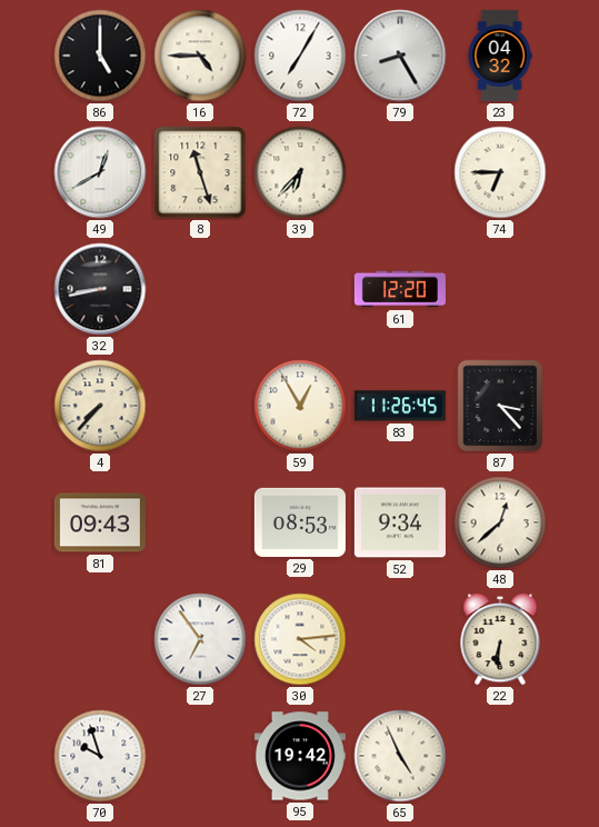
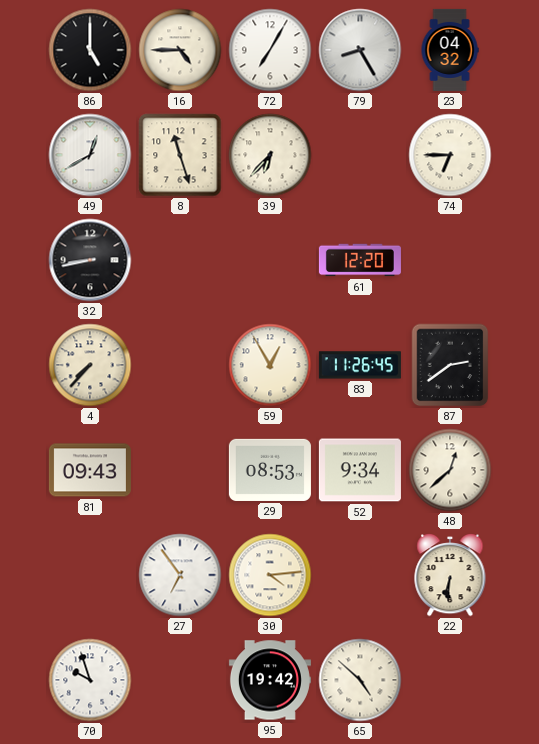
87: 3:23 -> 2:39
65: 4:56 -> 4:52
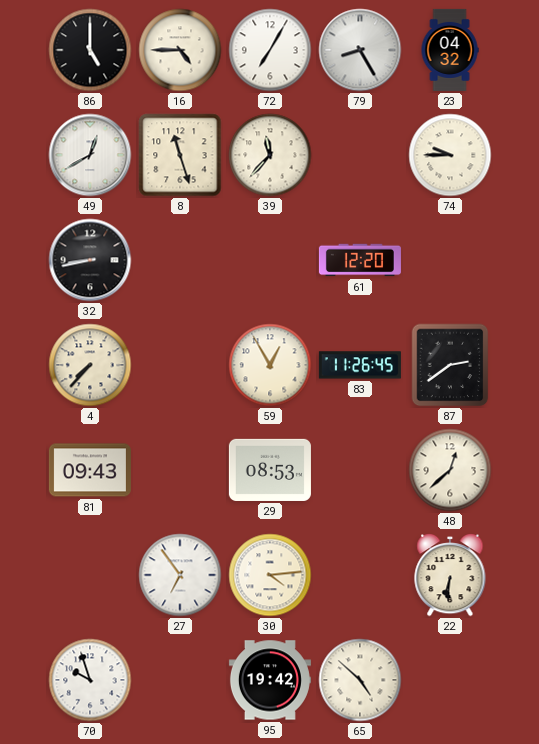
39: 6:37 -> 11:37
74: 6:45 -> 9:45
52: 9:34 -> none
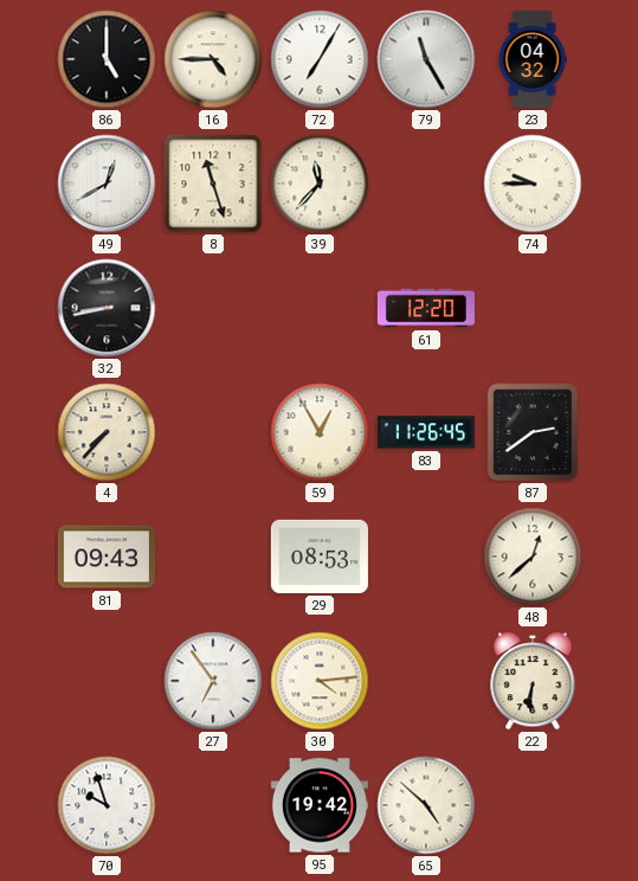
79: 8:25 -> 11:25
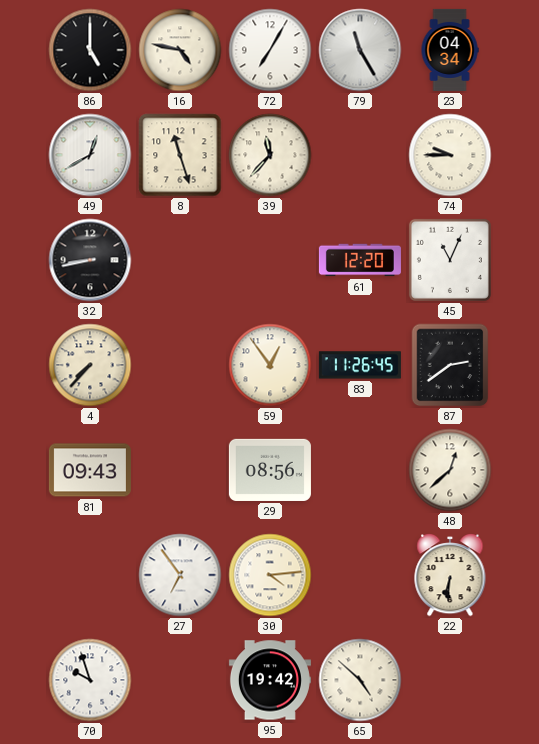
16: 4:45 -> 4:47
23: 04:32 -> 04:34
45: none -> 11:04
59: 12:55 -> 12:54
29: 08:53 -> 08:56
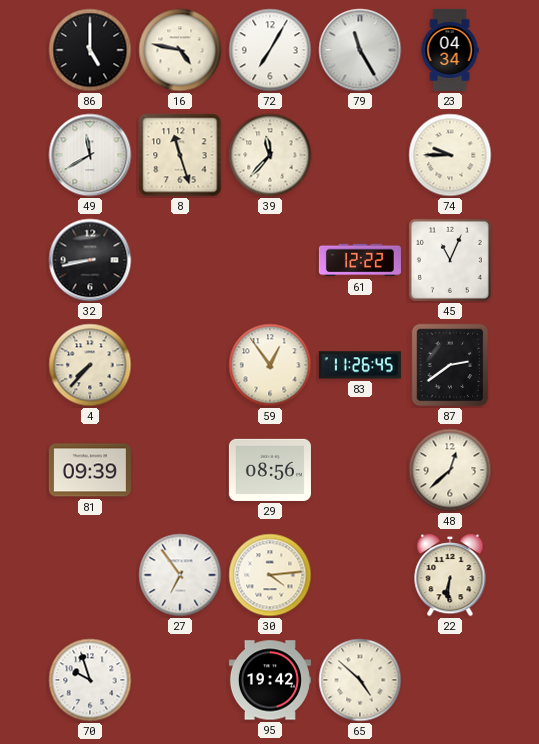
49: 12:40 -> 11:40
61: 12:20 -> 12:22
81: 09:43 -> 09:39
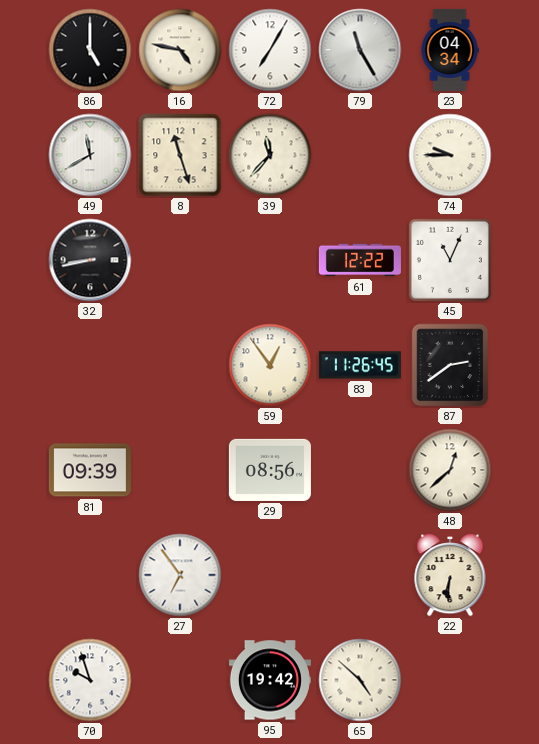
4: 7:37 -> none
30: 4:14 -> none
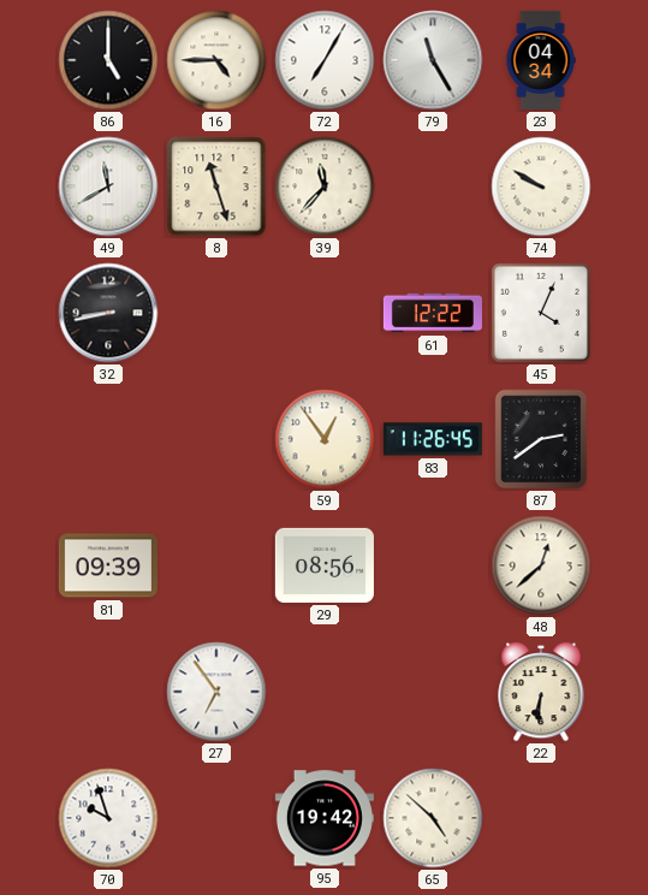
16: 4:47 -> 4:45
74: 9:45 -> 9:50
45: 11:04 -> 4:04
